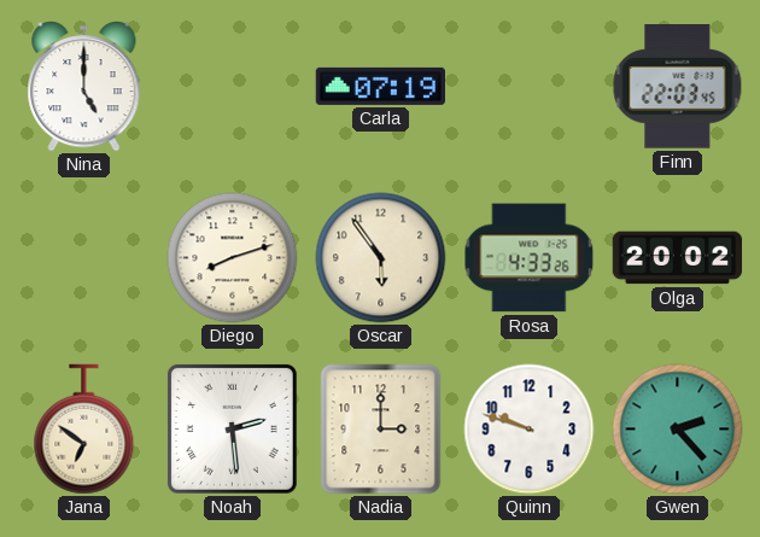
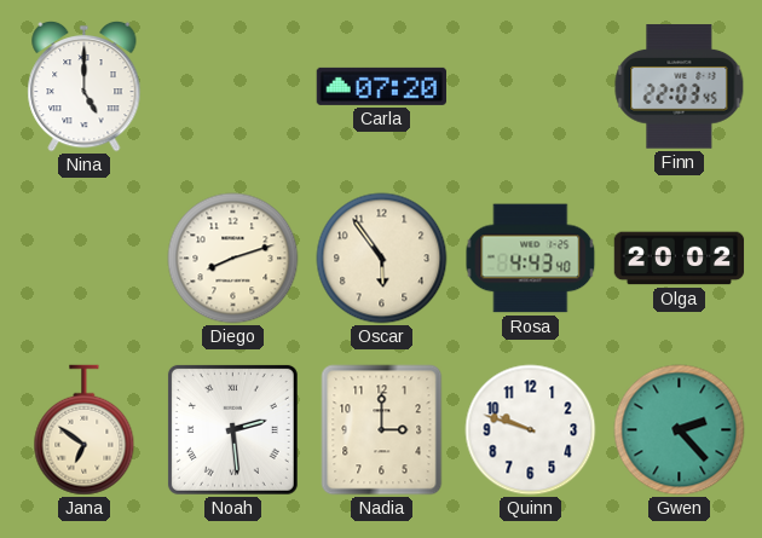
Carla: 07:19 -> 07:20
Rosa: 4:33 -> 4:43
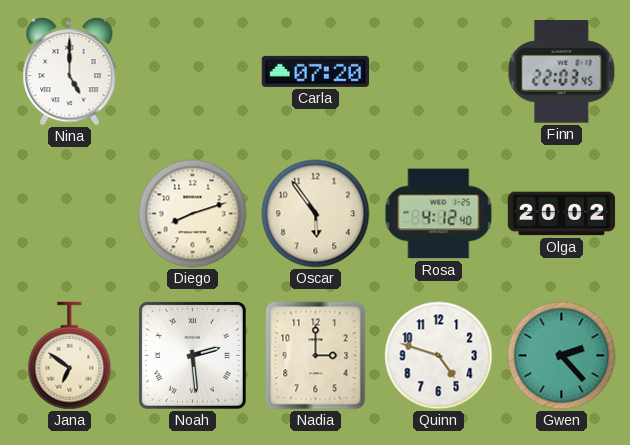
Rosa: 4:43 -> 4:12
Quinn: 9:48 -> 4:48
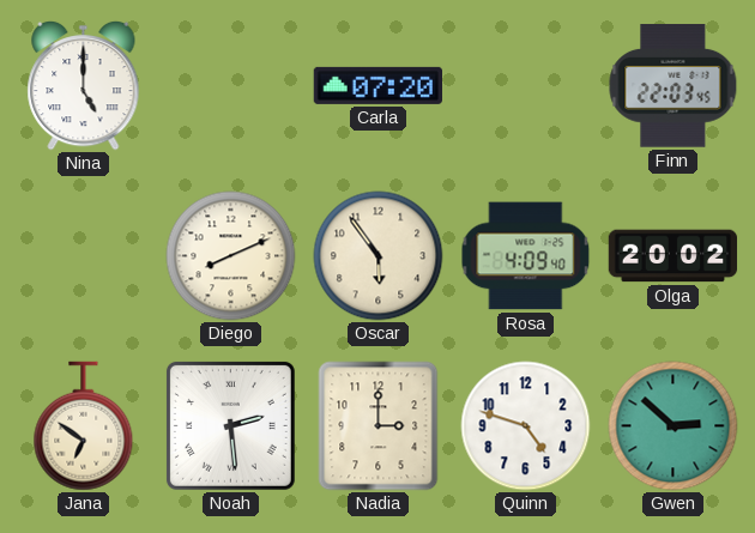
Diego: 8:12 -> 8:11
Rosa: 4:12 -> 4:09
Gwen: 2:23 -> 2:52
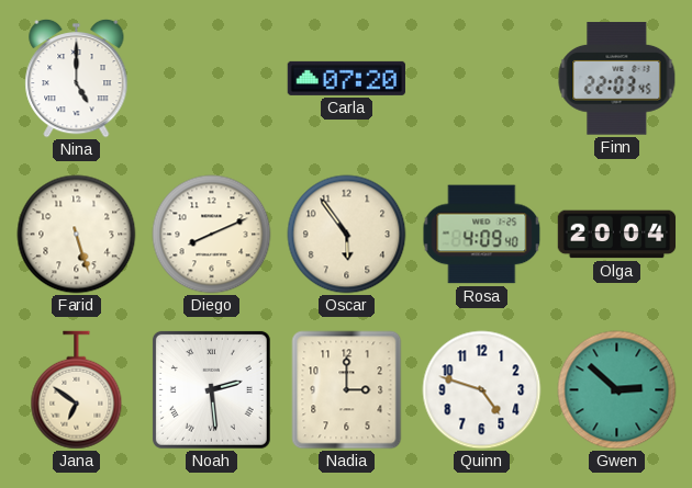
Farid: none -> 5:27
Olga: 20:02 -> 20:04
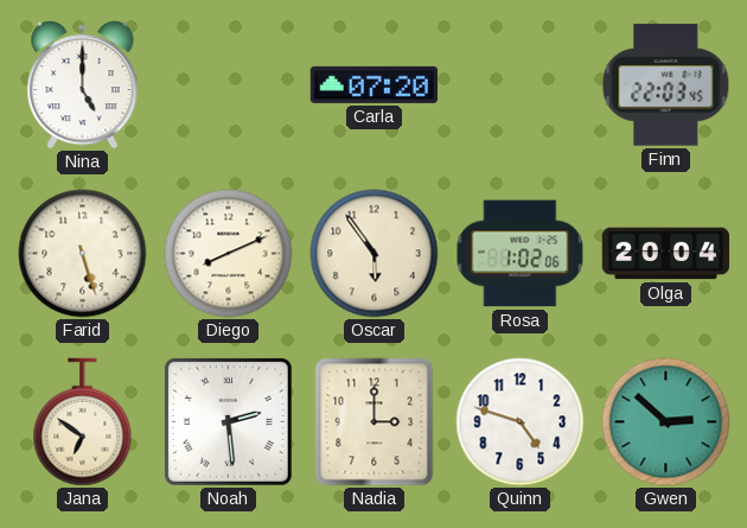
Rosa: 4:09 -> 1:02
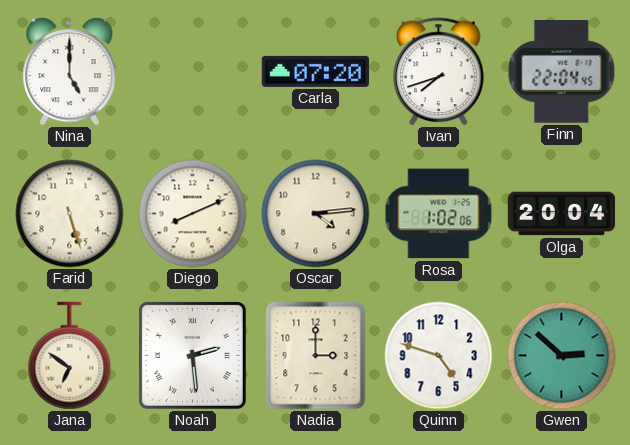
Ivan: none -> 7:42
Finn: 22:03 -> 22:04
Oscar: 5:54 -> 4:14
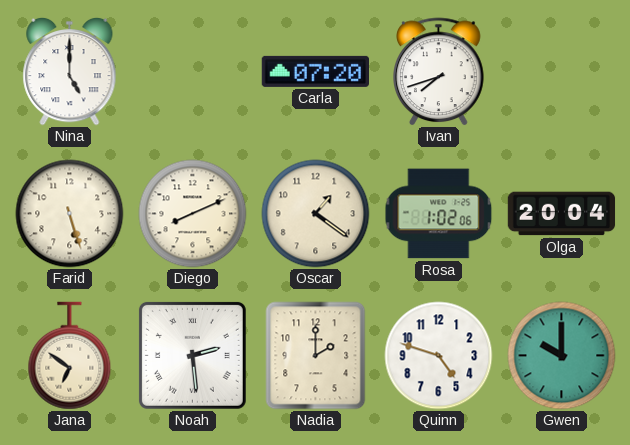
Finn: 22:04 -> none
Oscar: 4:14 -> 1:21
Nadia: 3:00 -> 2:00
Gwen: 2:52 -> 10:00
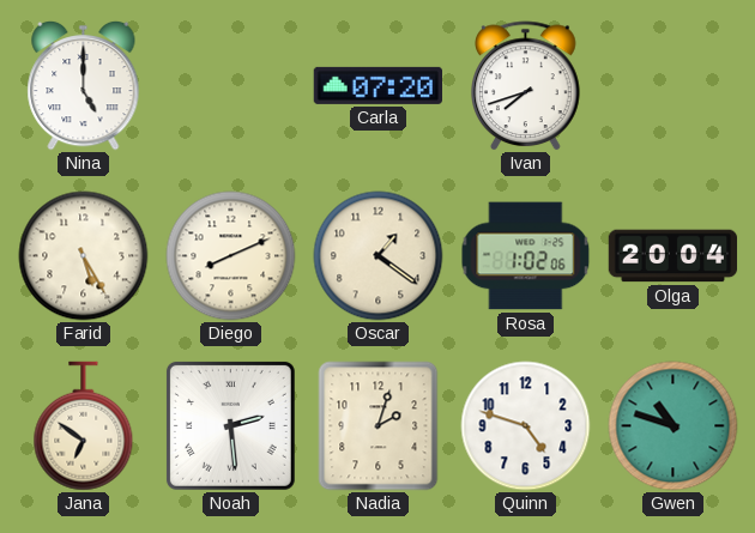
Farid: 5:27 -> 5:25
Nadia: 2:00 -> 2:03
Gwen: 10:00 -> 10:48
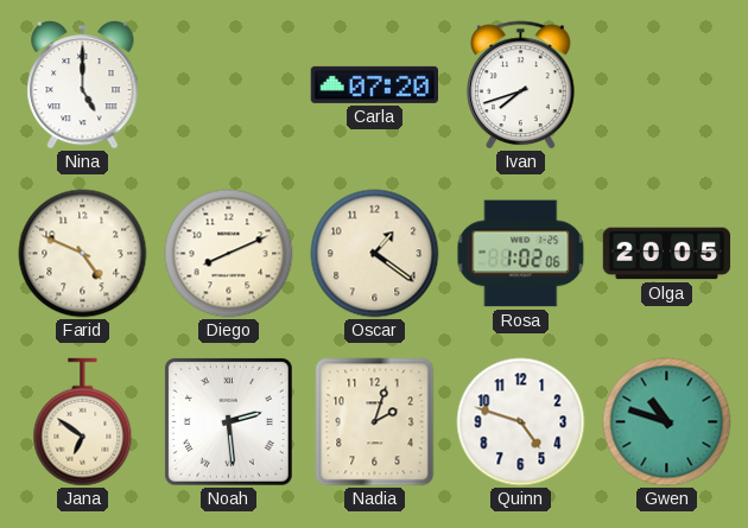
Farid: 5:25 -> 4:49
Olga: 20:04 -> 20:05
